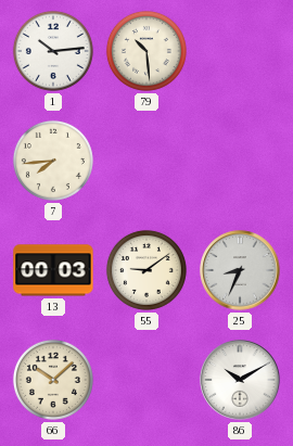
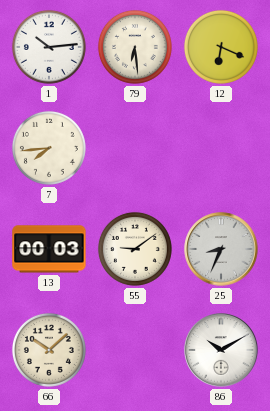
79: 10:29 -> 6:29
12: none -> 6:19
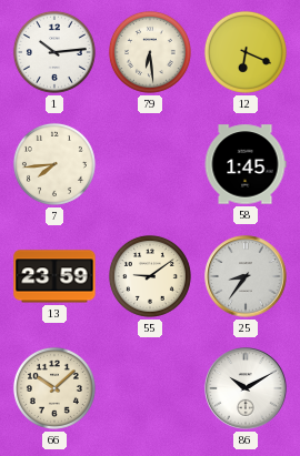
58: none -> 1:45
13: 00:03 -> 23:59
25: 8:34 -> 8:36
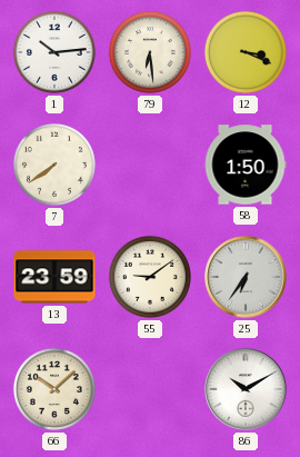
12: 6:19 -> 3:19
7: 7:44 -> 7:39
58: 1:45 -> 1:50
25: 8:36 -> 6:36
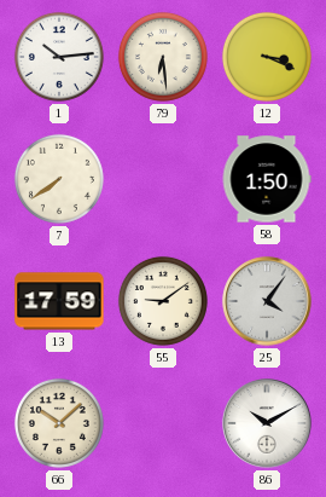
13: 23:59 -> 17:59
25: 6:36 -> 4:06
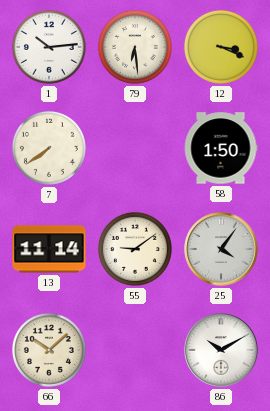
13: 17:59 -> 11:14
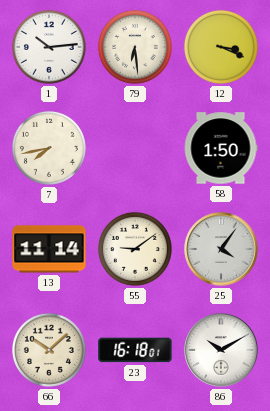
7: 7:39 -> 7:43
23: none -> 16:18
